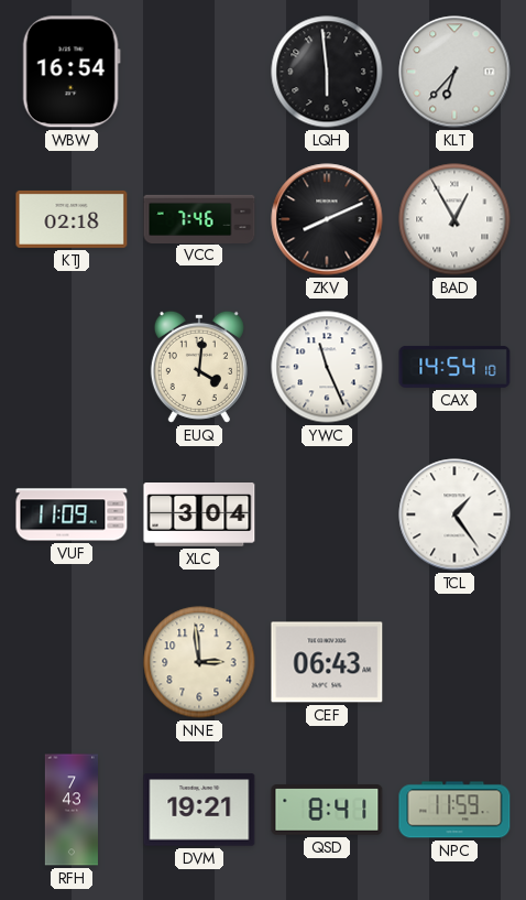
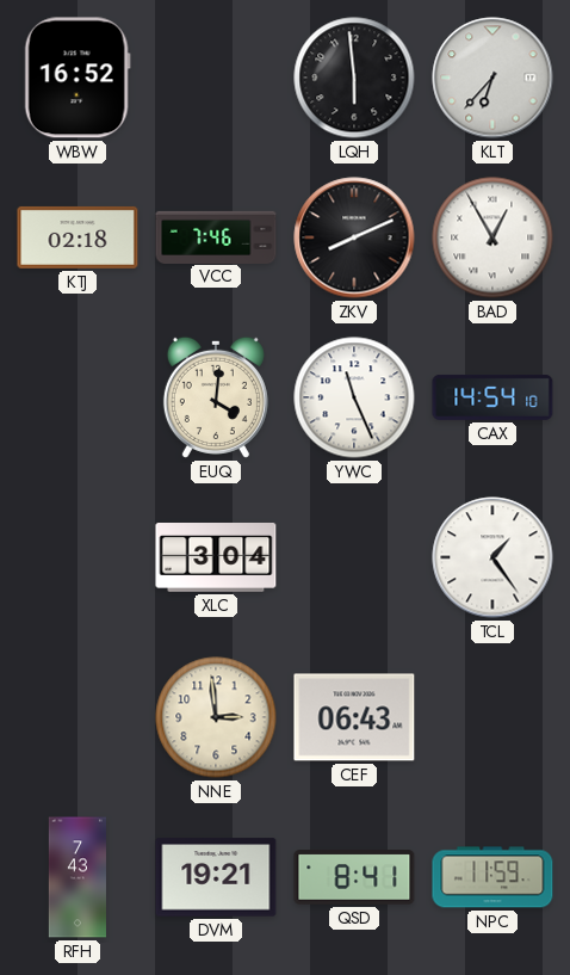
WBW: 16:54 -> 16:52
VUF: 11:09 -> none
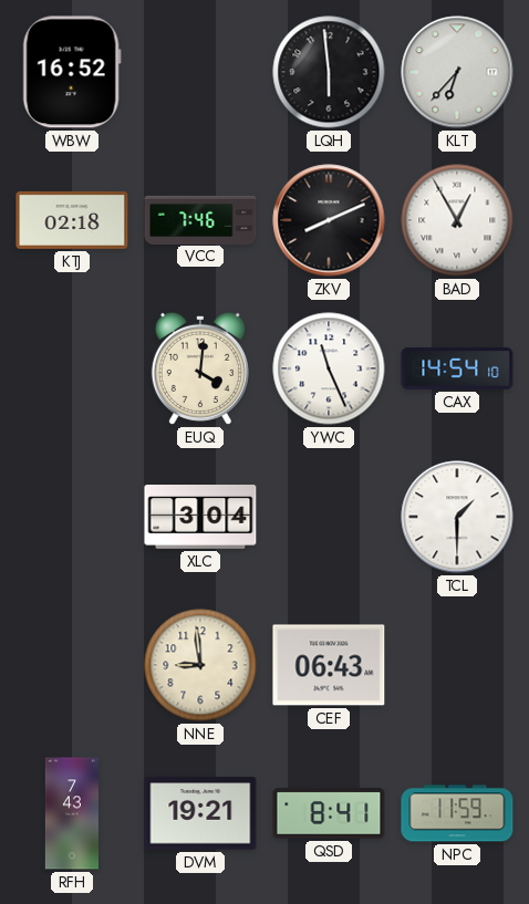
TCL: 1:24 -> 1:30
NNE: 2:59 -> 8:59
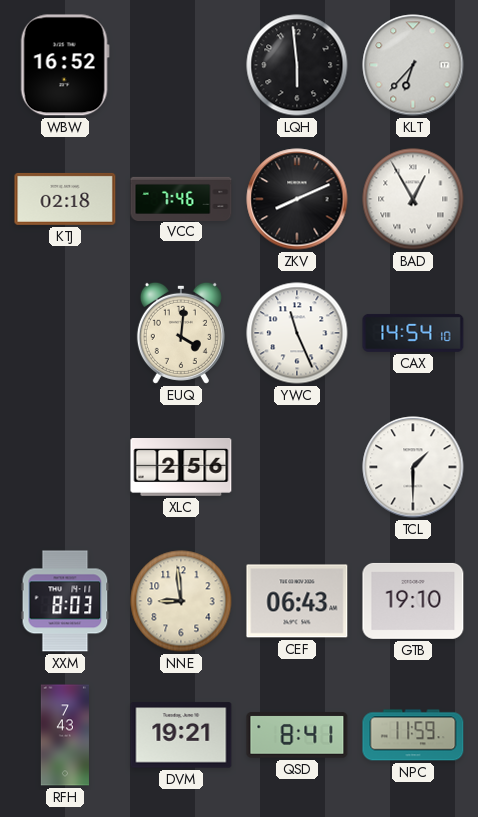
XLC: 3:04 -> 2:56
XXM: none -> 8:03
GTB: none -> 19:10
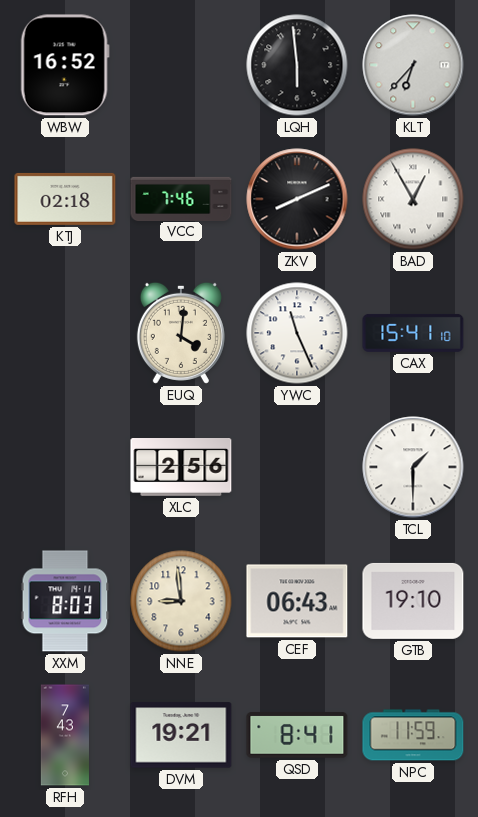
CAX: 14:54 -> 15:41
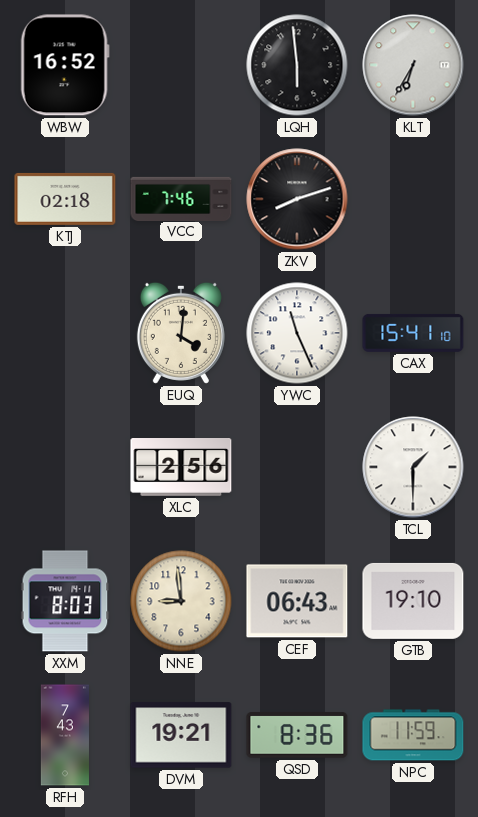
KLT: 6:37 -> 6:35
ZKV: 8:11 -> 8:12
BAD: 12:55 -> none
QSD: 8:41 -> 8:36
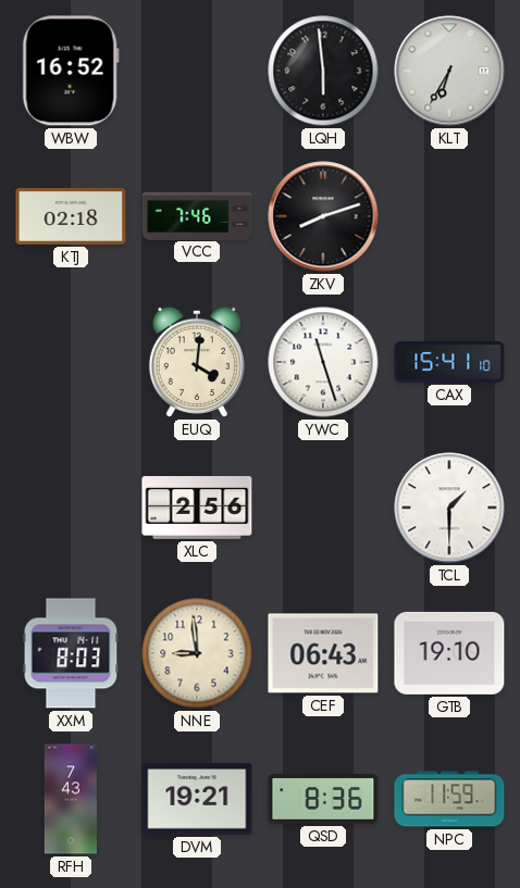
YWC: 11:26 -> 11:27
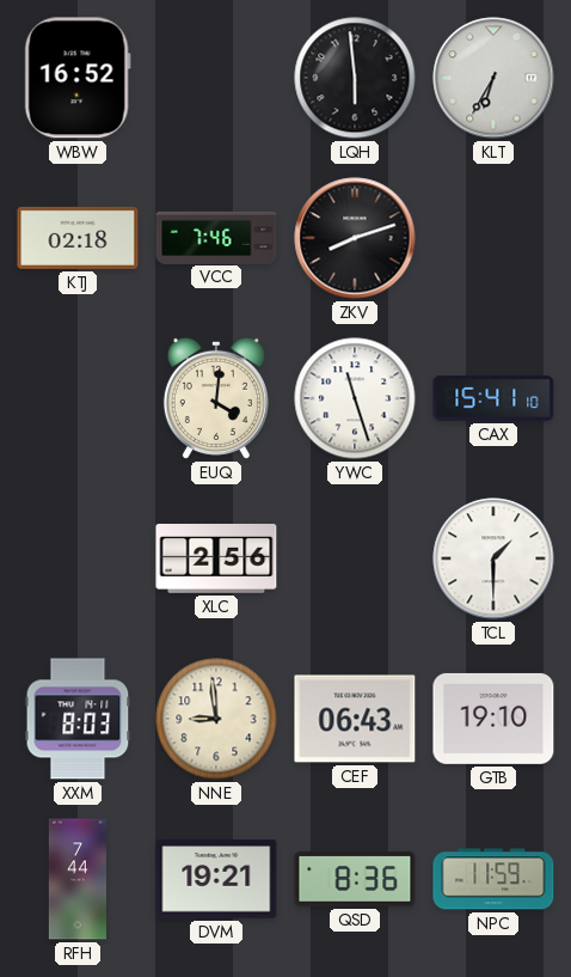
RFH: 7:43 -> 7:44
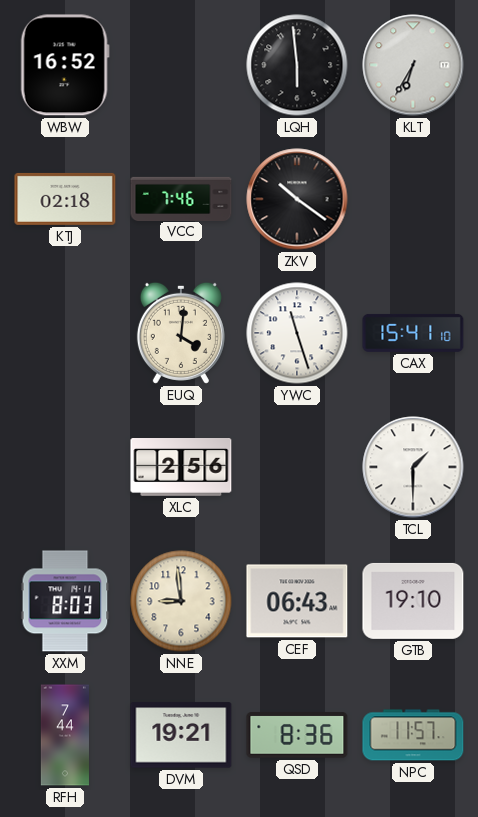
ZKV: 8:12 -> 10:21
NPC: 11:59 -> 11:57
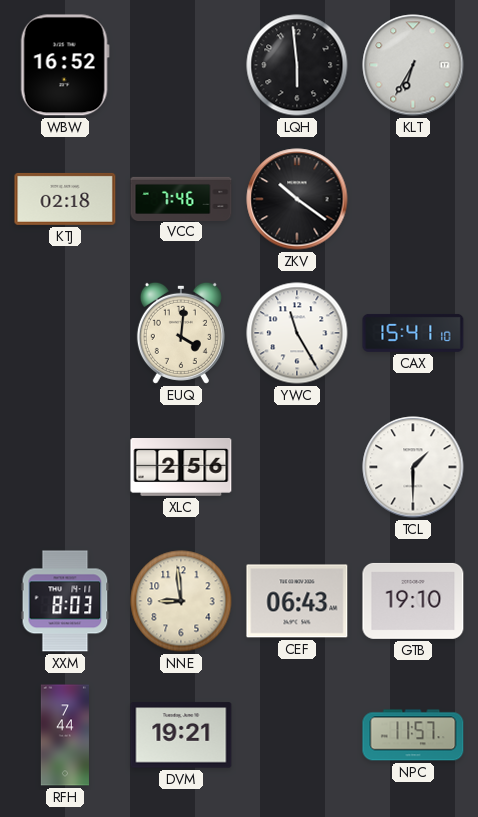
YWC: 11:27 -> 11:25
QSD: 8:36 -> none
